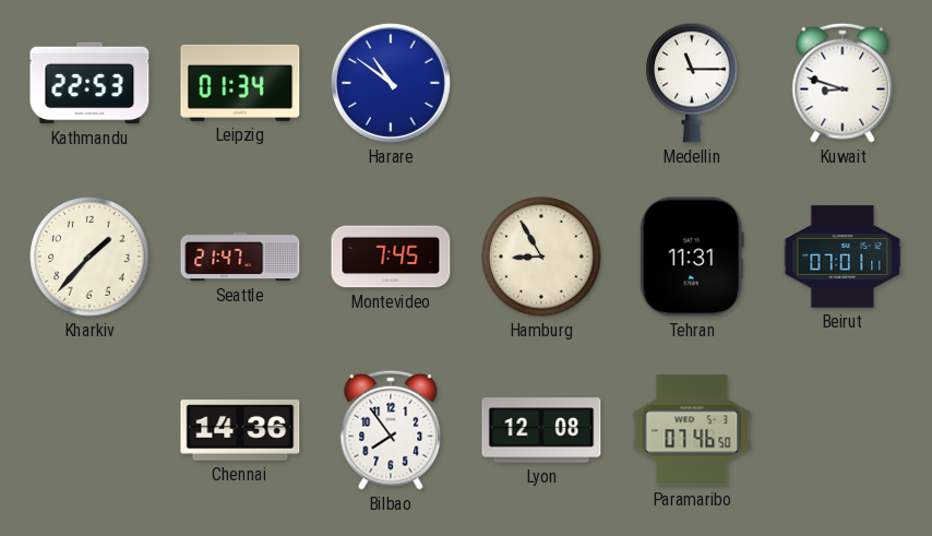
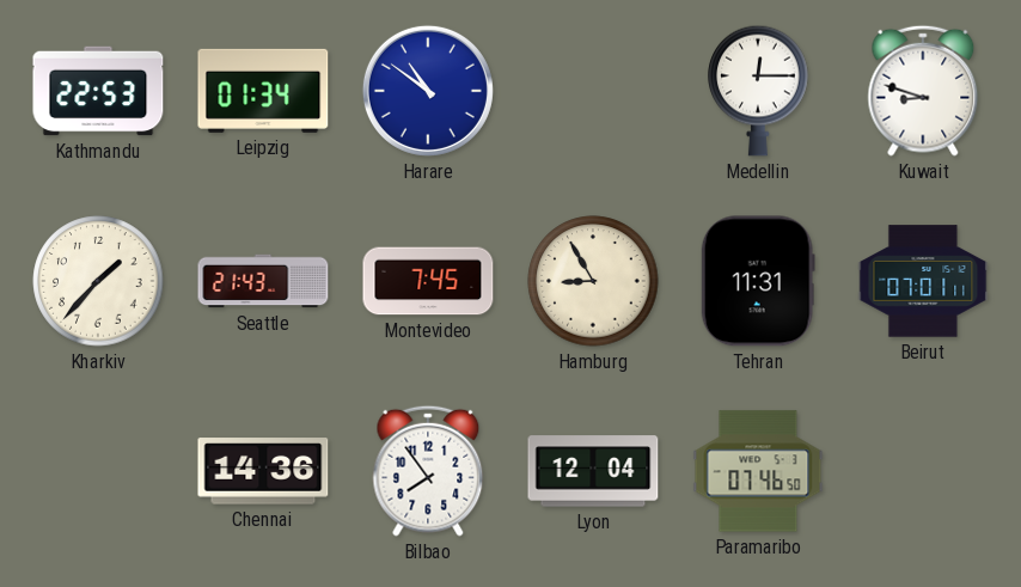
Medellin: 11:15 -> 12:15
Seattle: 21:47 -> 21:43
Lyon: 12:08 -> 12:04
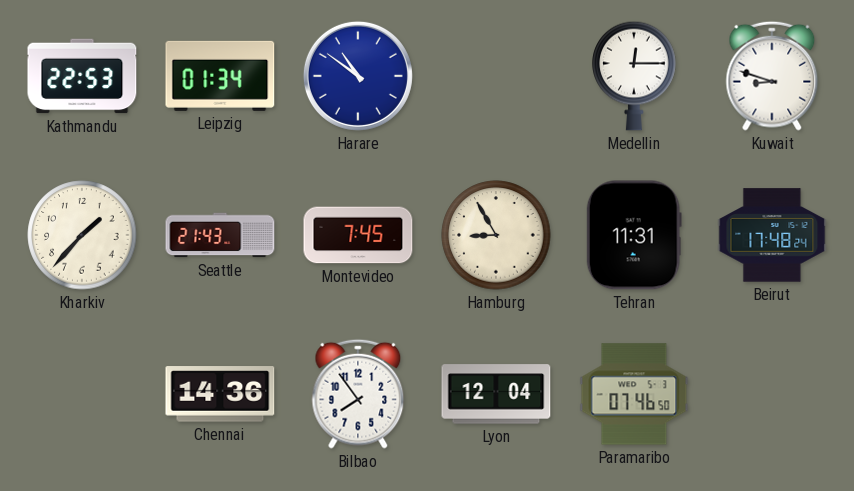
Beirut: 07:01 -> 17:48
